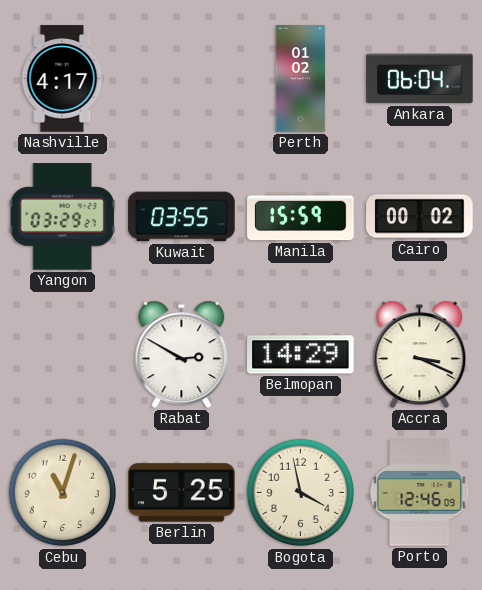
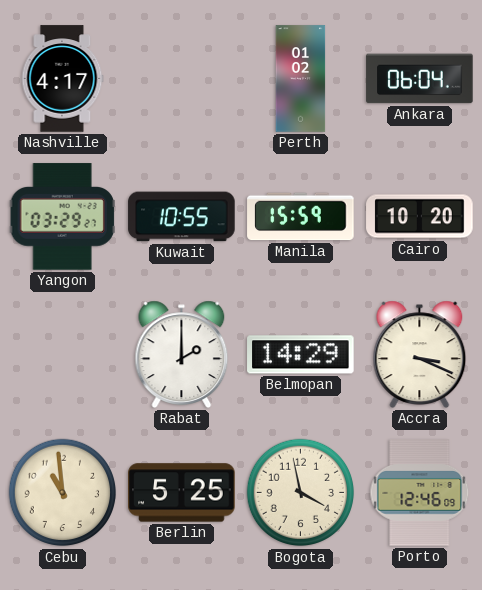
Kuwait: 03:55 -> 10:55
Cairo: 00:02 -> 10:20
Rabat: 2:50 -> 2:00
Cebu: 11:03 -> 10:59
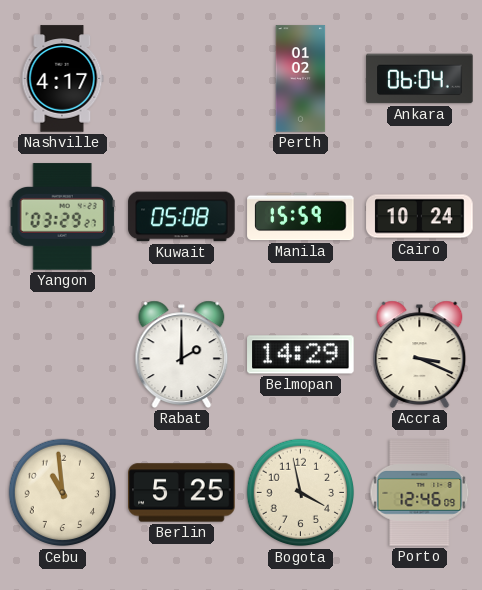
Kuwait: 10:55 -> 05:08
Cairo: 10:20 -> 10:24
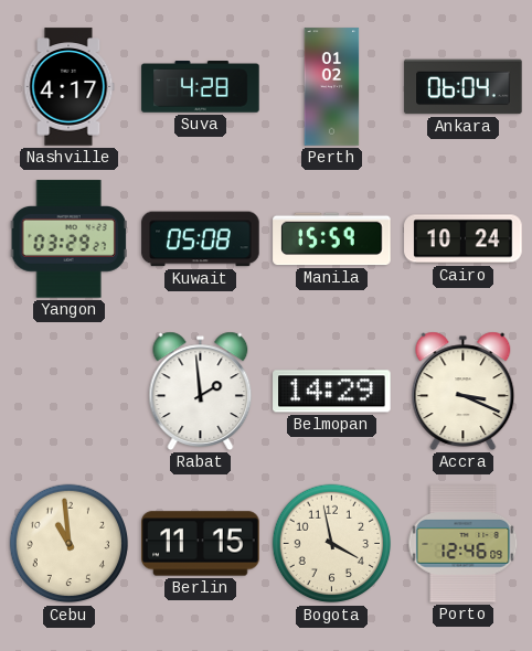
Suva: none -> 4:28
Rabat: 2:00 -> 1:59
Berlin: 5:25 -> 11:15
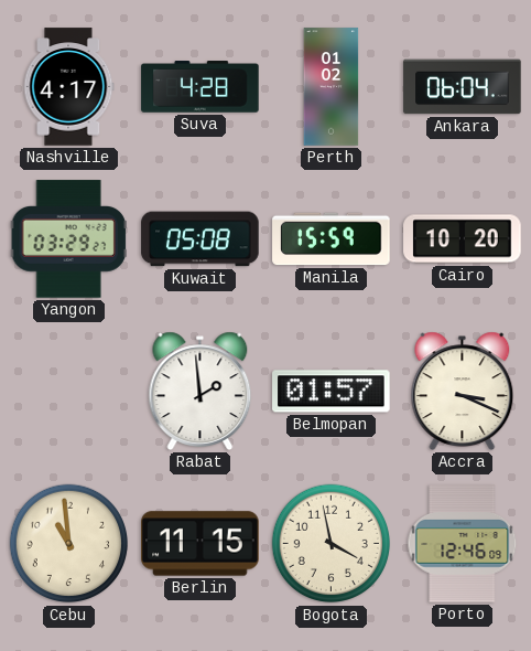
Cairo: 10:24 -> 10:20
Belmopan: 14:29 -> 01:57
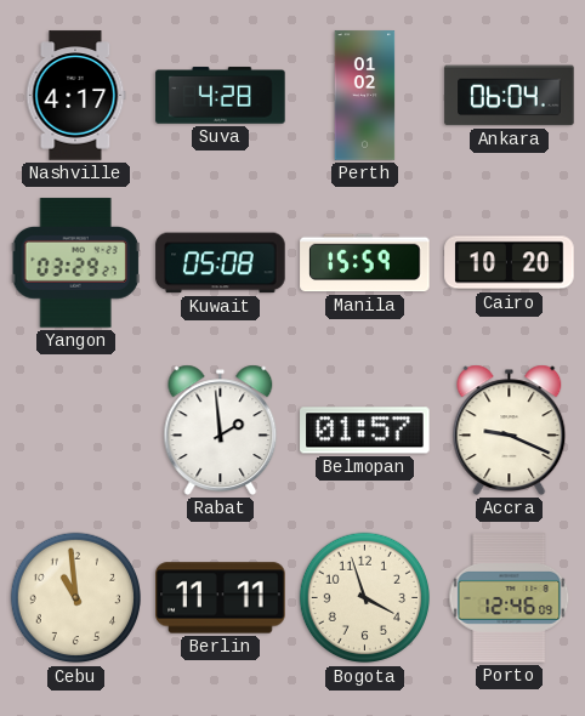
Accra: 3:19 -> 9:19
Berlin: 11:15 -> 11:11
Bogota: 3:58 -> 3:57
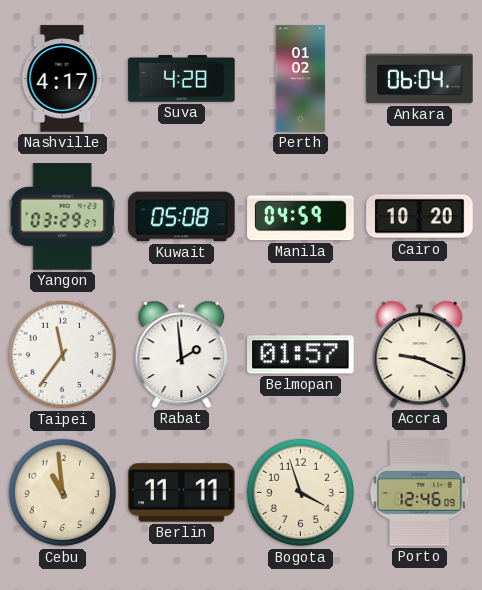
Manila: 15:59 -> 04:59
Taipei: none -> 11:36
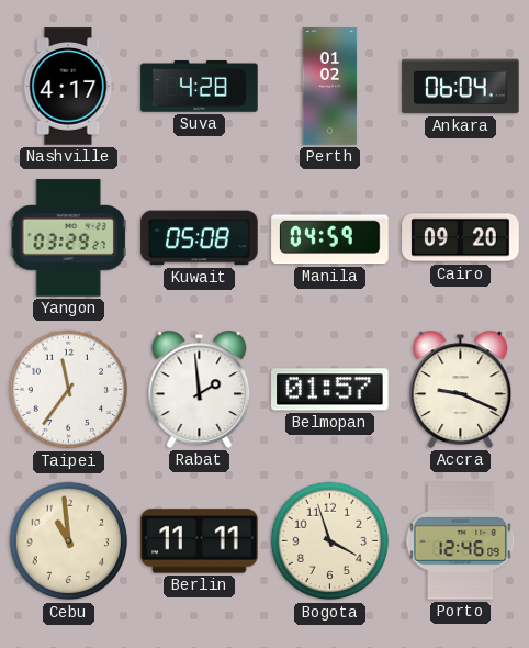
Cairo: 10:20 -> 09:20
